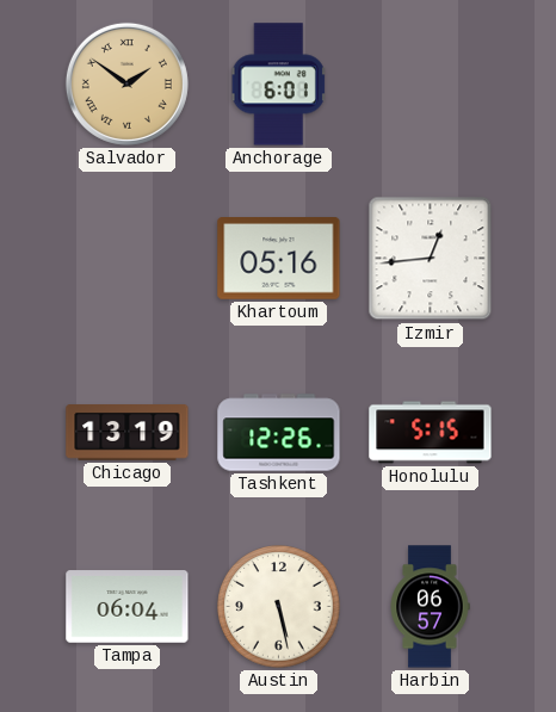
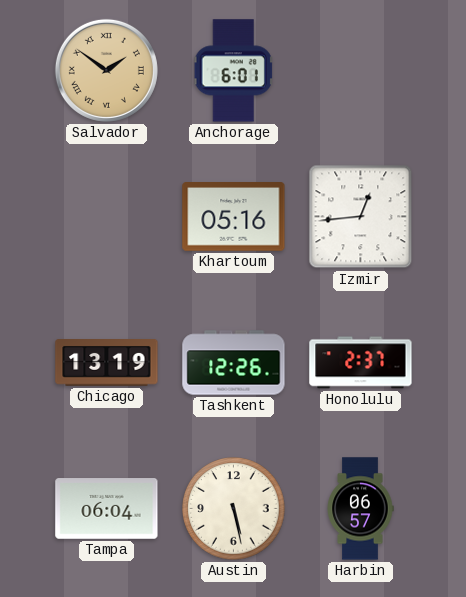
Honolulu: 5:15 -> 2:37
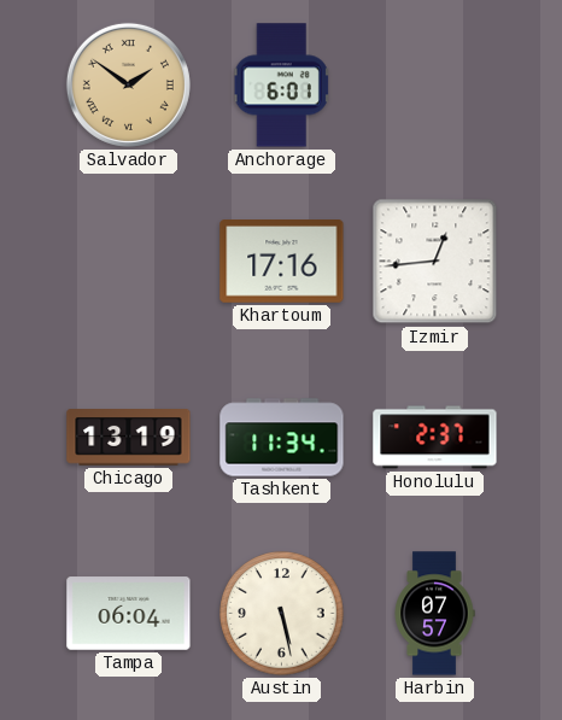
Khartoum: 05:16 -> 17:16
Tashkent: 12:26 -> 11:34
Harbin: 06:57 -> 07:57
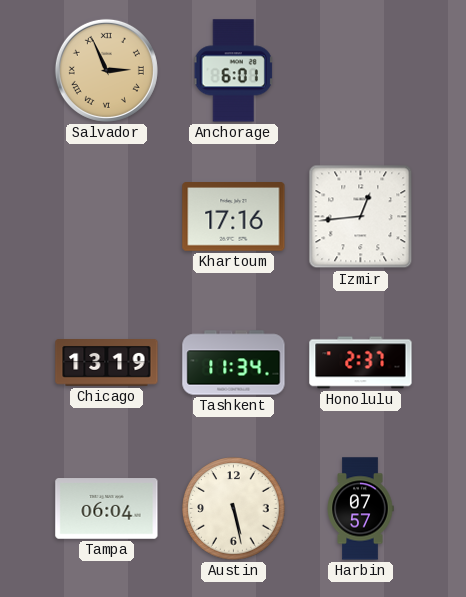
Salvador: 1:51 -> 2:56
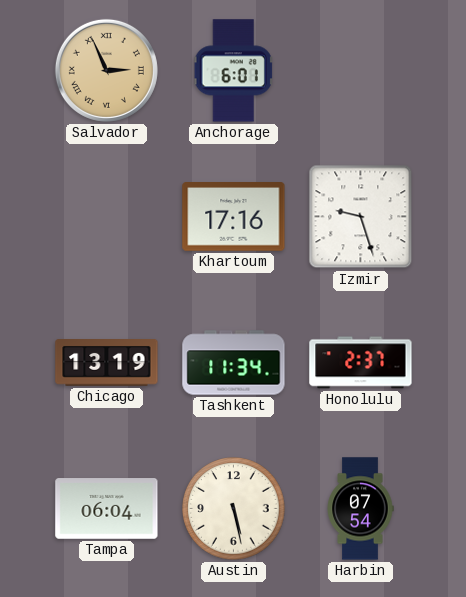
Izmir: 12:44 -> 9:27
Harbin: 07:57 -> 07:54
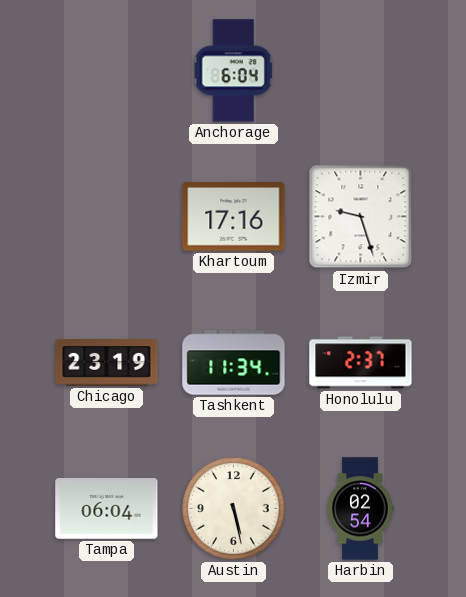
Salvador: 2:56 -> none
Anchorage: 6:01 -> 6:04
Chicago: 13:19 -> 23:19
Harbin: 07:54 -> 02:54
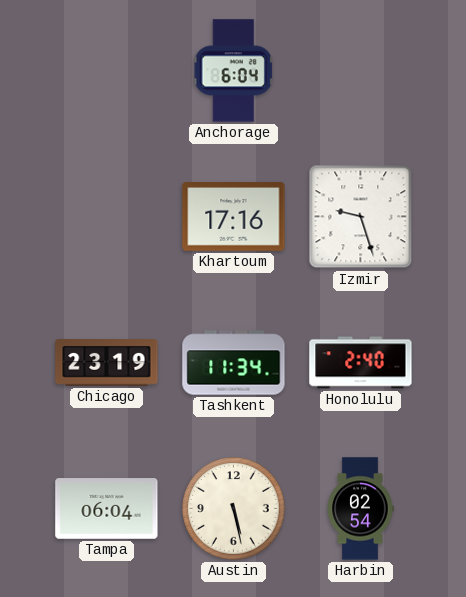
Honolulu: 2:37 -> 2:40
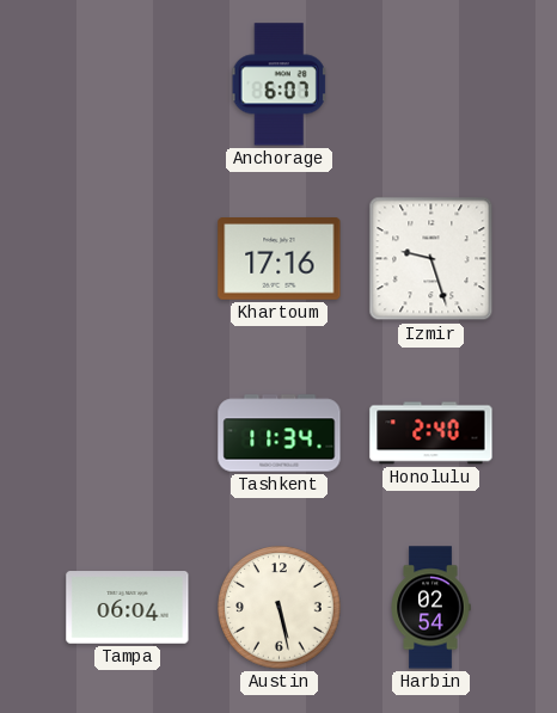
Anchorage: 6:04 -> 6:07
Chicago: 23:19 -> none
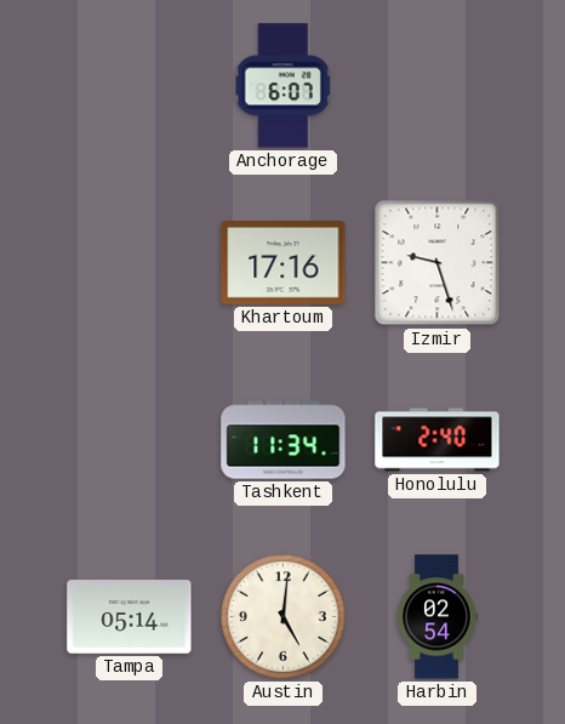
Tampa: 06:04 -> 05:14
Austin: 5:28 -> 5:01
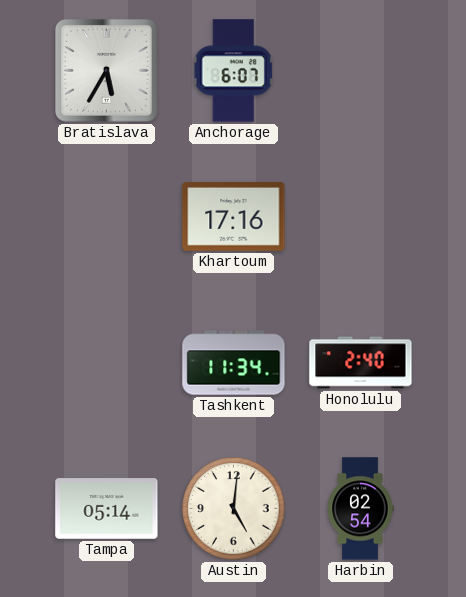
Bratislava: none -> 5:35
Izmir: 9:27 -> none
